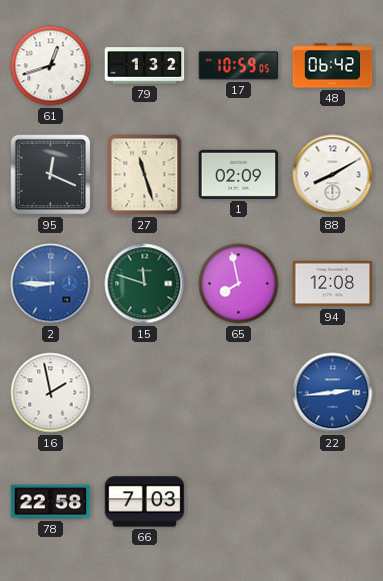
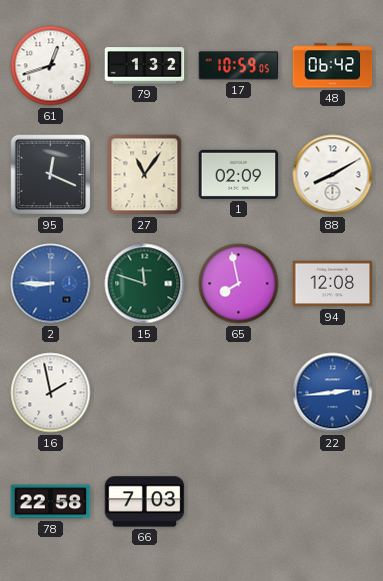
27: 11:27 -> 11:06
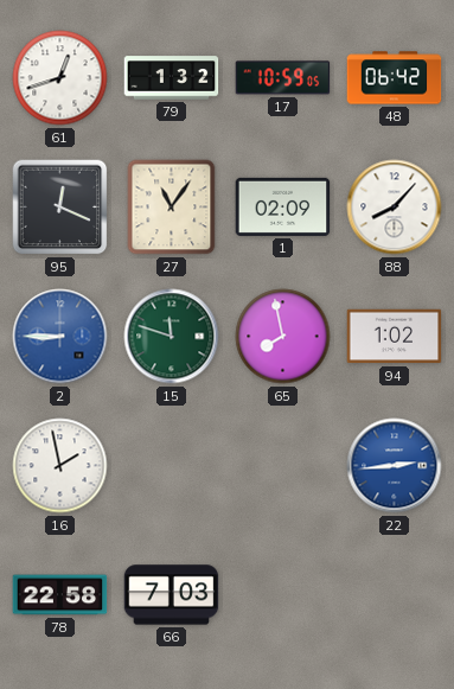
88: 8:10 -> 8:07
94: 12:08 -> 1:02
